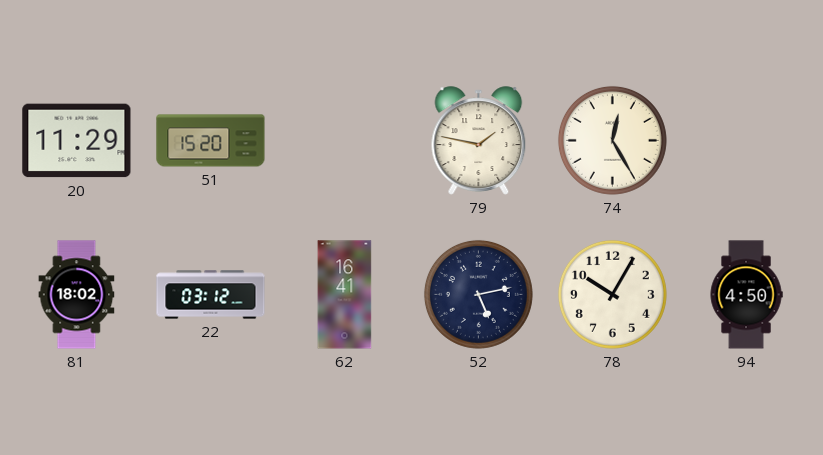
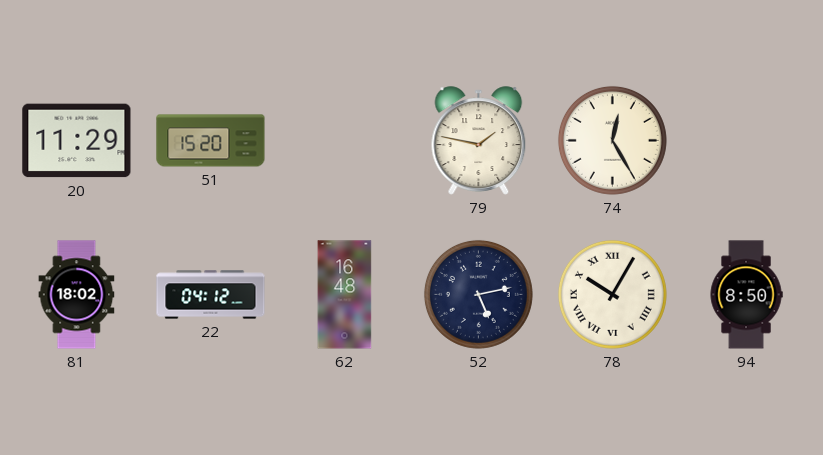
22: 03:12 -> 04:12
62: 16:41 -> 16:48
78 numerals: Arabic -> Roman
94: 4:50 -> 8:50
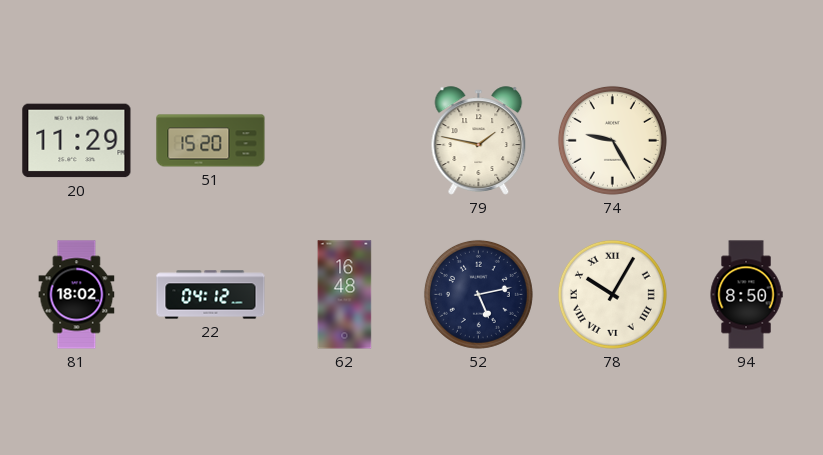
74: 12:25 -> 9:25
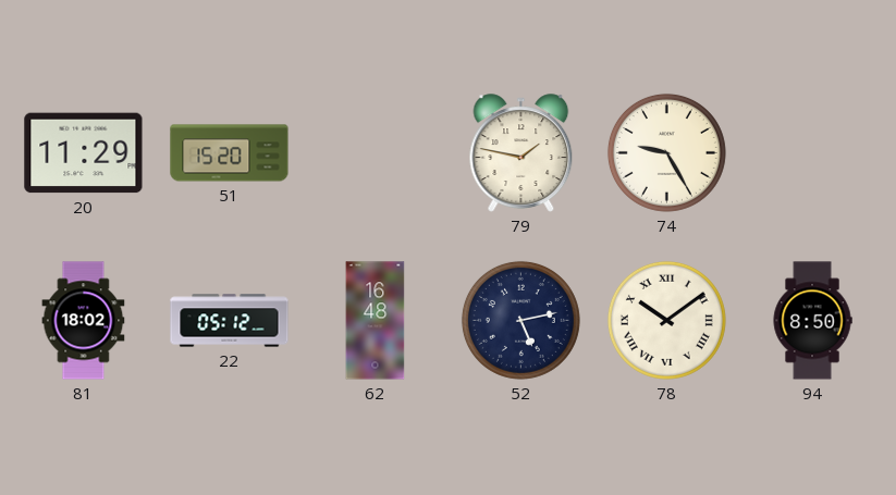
22: 04:12 -> 05:12
78: 10:05 -> 10:09
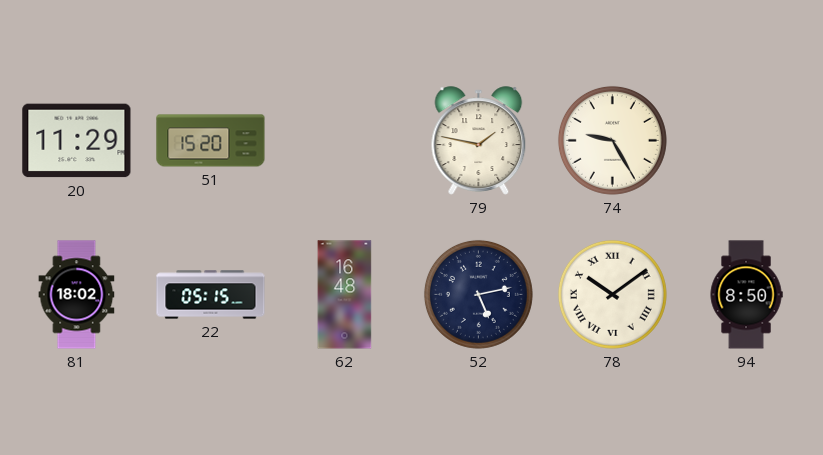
22: 05:12 -> 05:15
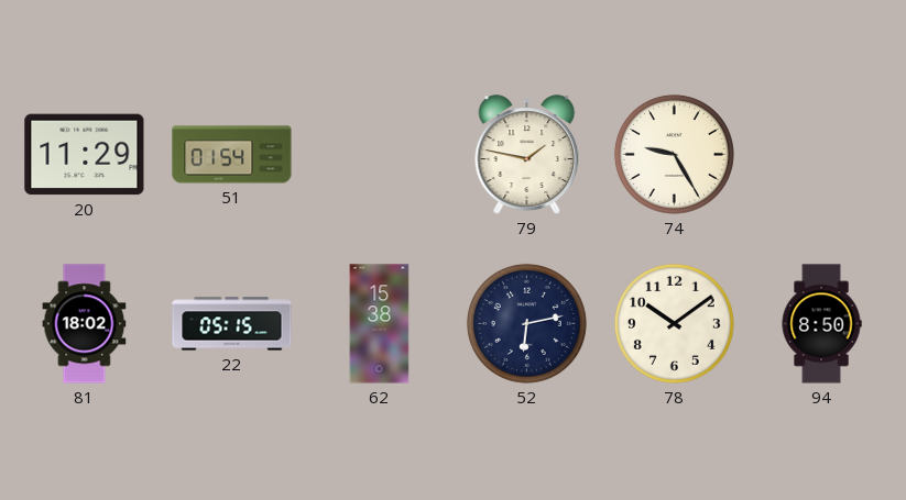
51: 15:20 -> 01:54
62: 16:48 -> 15:38
52: 5:13 -> 6:13
78 numerals: Roman -> Arabic
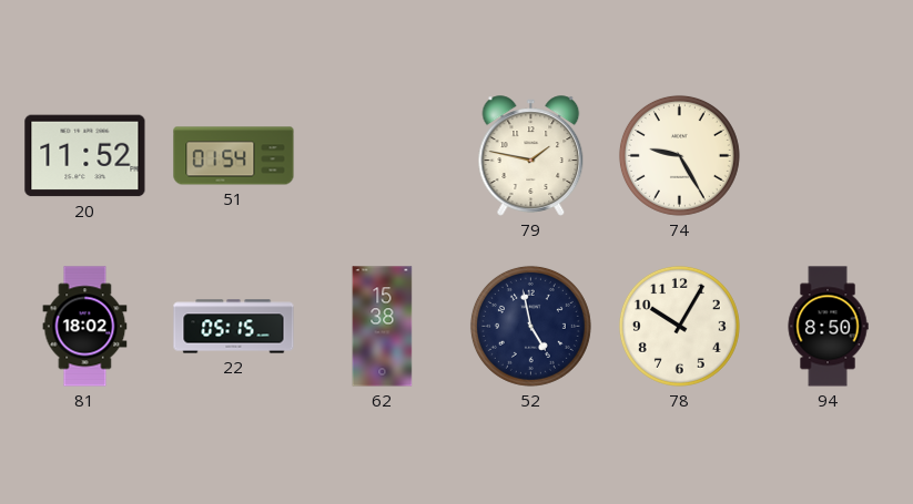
20: 11:29 -> 11:52
52: 6:13 -> 4:58
78: 10:09 -> 10:05
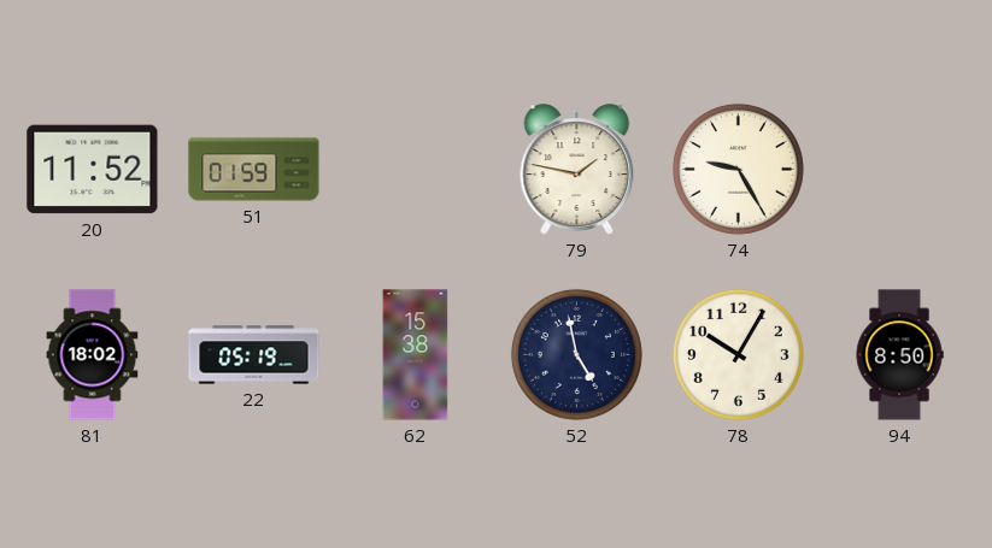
51: 01:54 -> 01:59
22: 05:15 -> 05:19
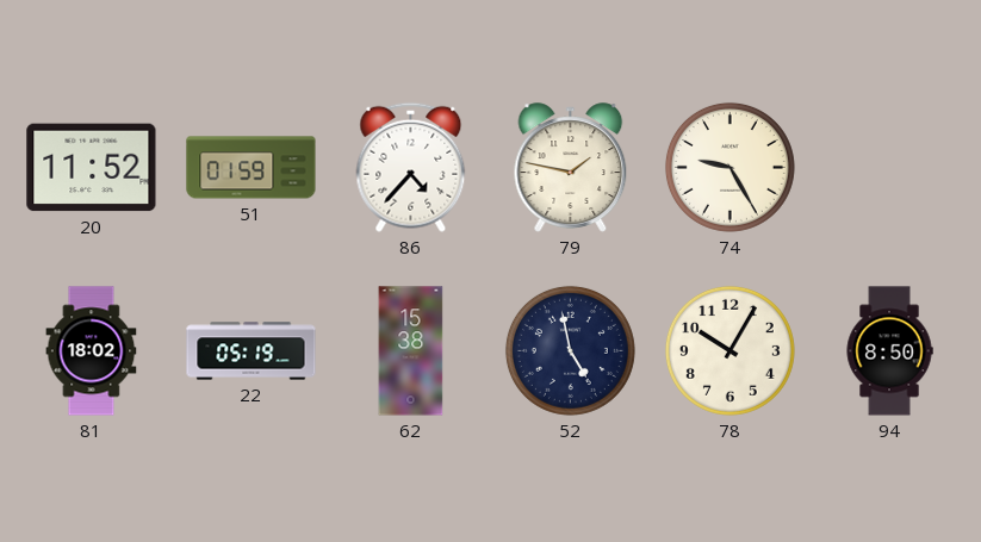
86: none -> 4:37
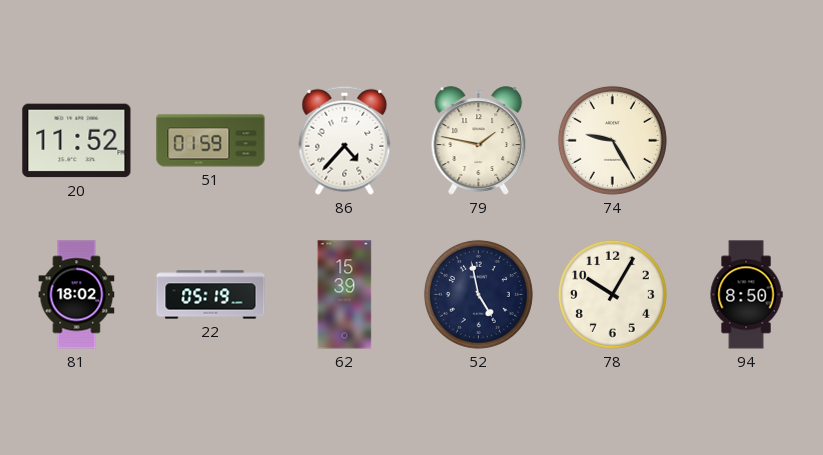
62: 15:38 -> 15:39
